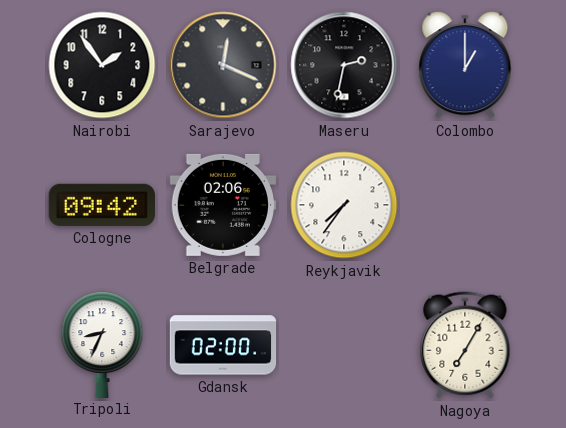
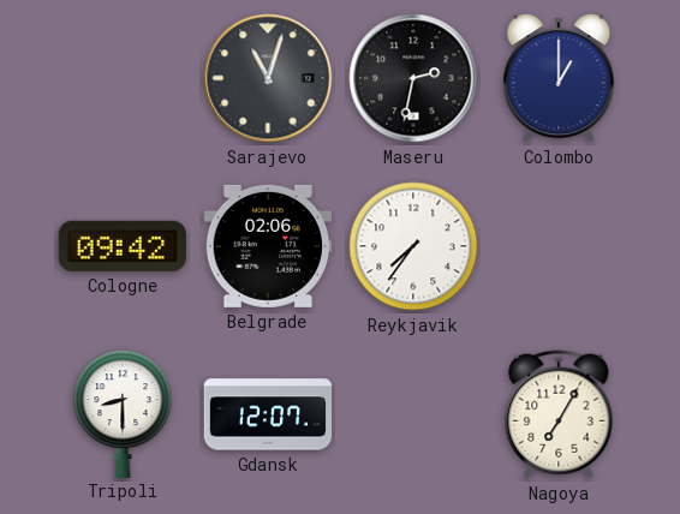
Nairobi: 1:54 -> none
Sarajevo: 12:19 -> 11:03
Tripoli: 8:34 -> 8:30
Gdansk: 02:00 -> 12:07
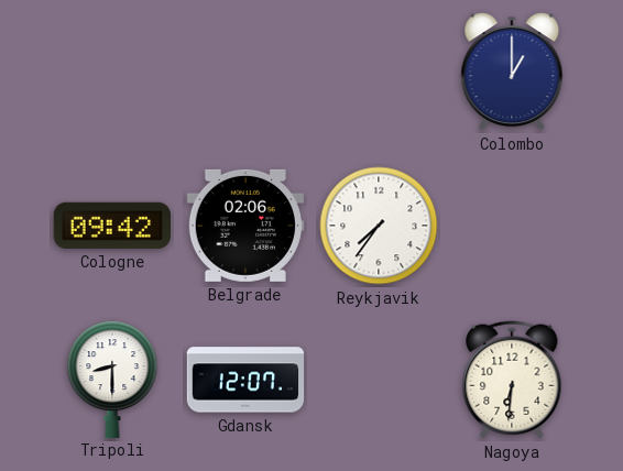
Sarajevo: 11:03 -> none
Maseru: 2:32 -> none
Nagoya: 7:05 -> 6:31
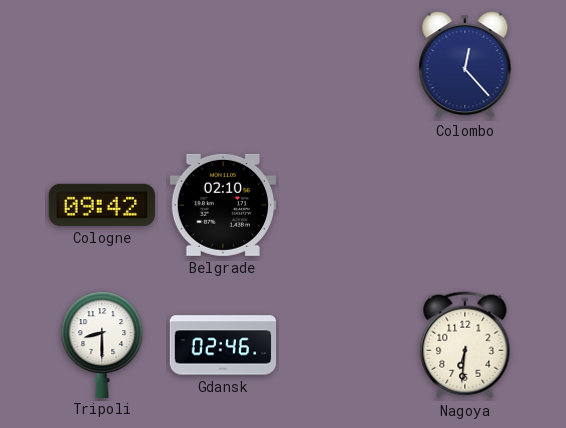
Colombo: 1:00 -> 12:23
Belgrade: 02:06 -> 02:10
Reykjavik: 7:36 -> none
Gdansk: 12:07 -> 02:46
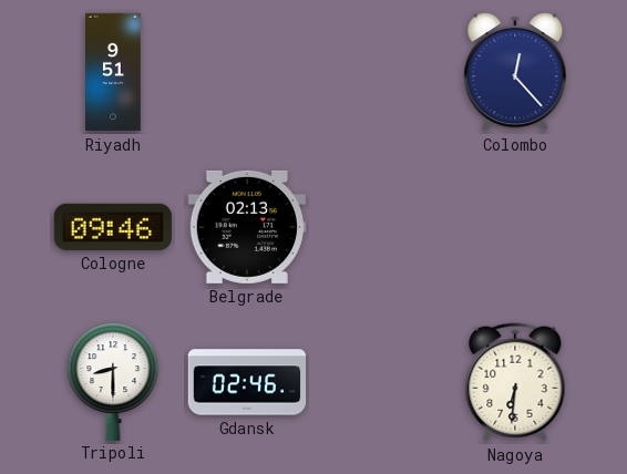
Riyadh: none -> 9:51
Cologne: 09:42 -> 09:46
Belgrade: 02:10 -> 02:13
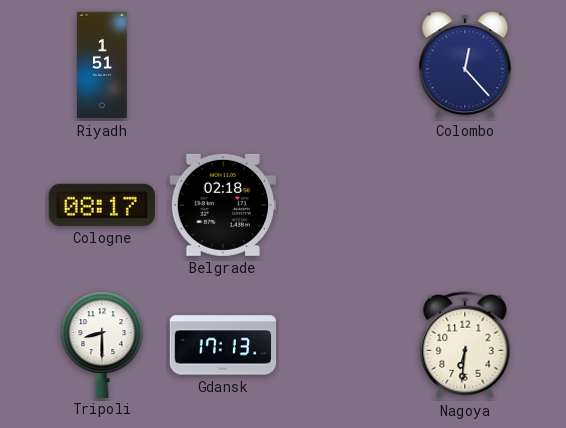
Riyadh: 9:51 -> 1:51
Cologne: 09:46 -> 08:17
Belgrade: 02:13 -> 02:18
Gdansk: 02:46 -> 17:13
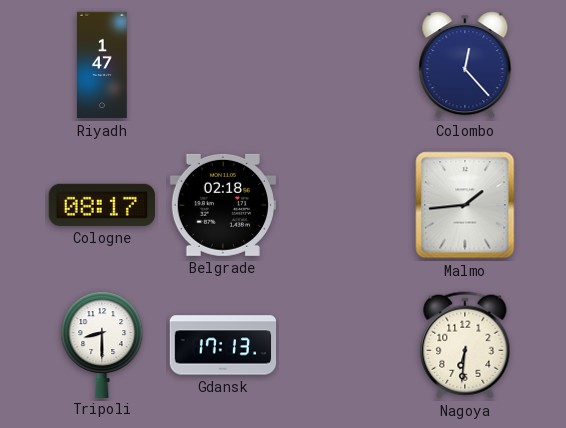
Riyadh: 1:51 -> 1:47
Malmo: none -> 1:44
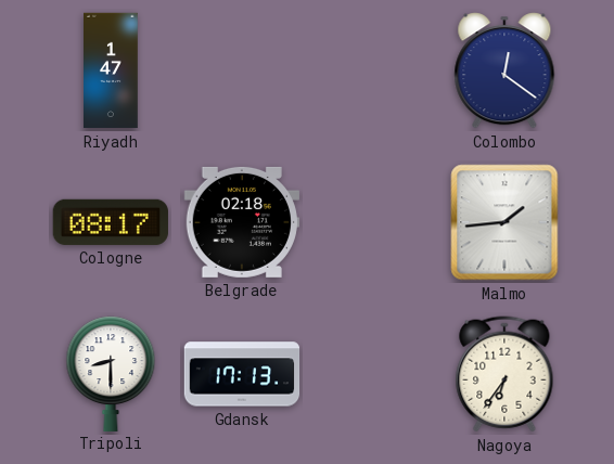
Colombo: 12:23 -> 12:21
Nagoya: 6:31 -> 6:36
